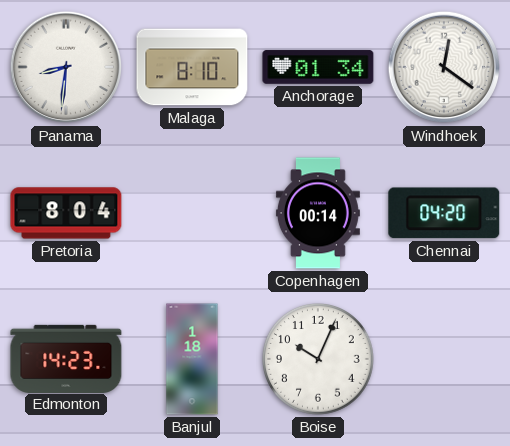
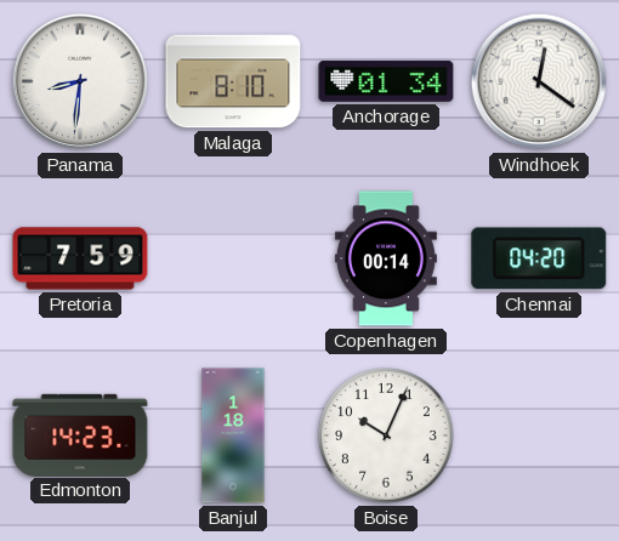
Pretoria: 8:04 -> 7:59
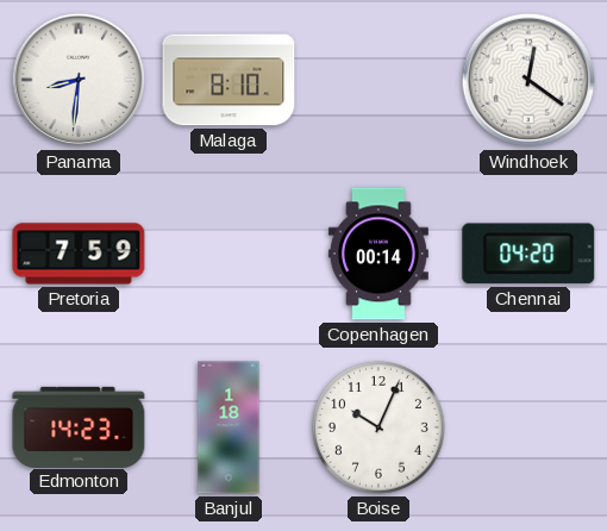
Anchorage: 01:34 -> none
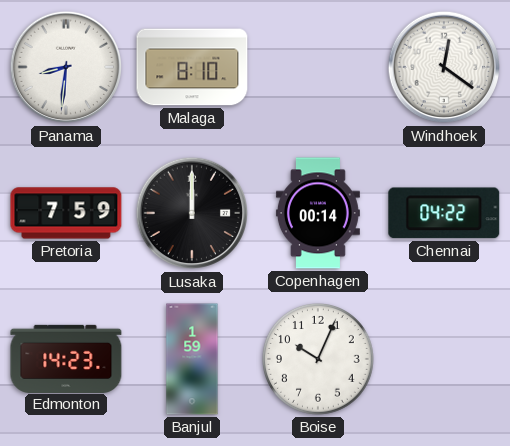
Lusaka: none -> 12:00
Chennai: 04:20 -> 04:22
Banjul: 1:18 -> 1:59
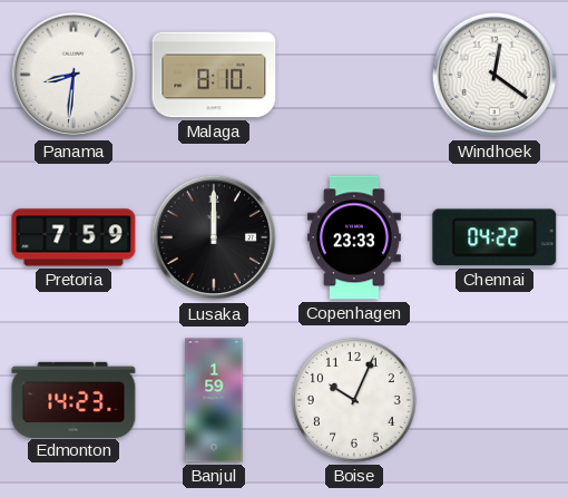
Copenhagen: 00:14 -> 23:33
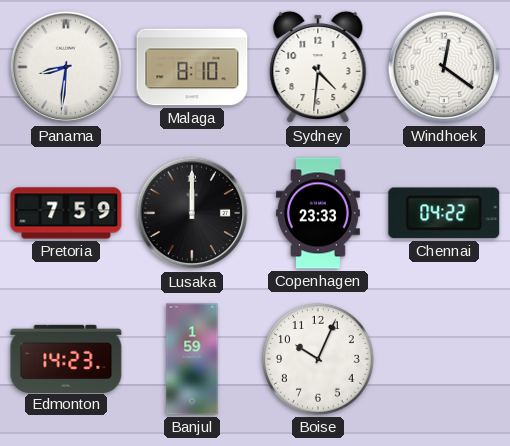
Sydney: none -> 4:31
